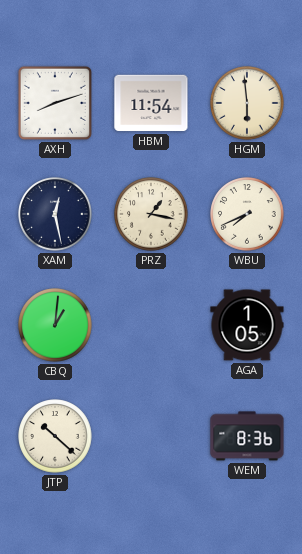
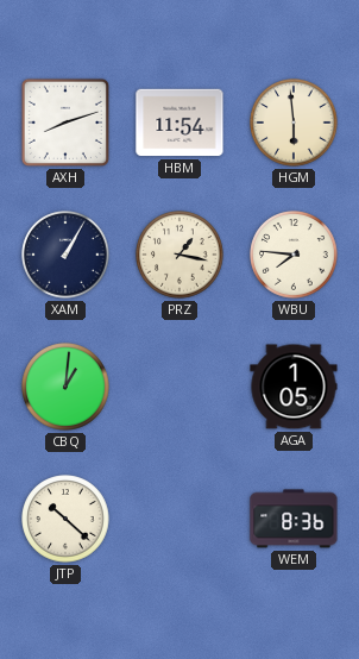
XAM: 12:28 -> 1:05
WBU: 7:41 -> 7:46
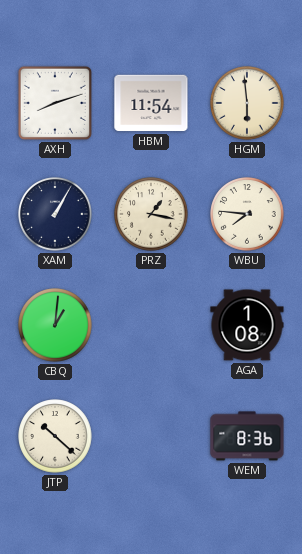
AGA: 1:05 -> 1:08
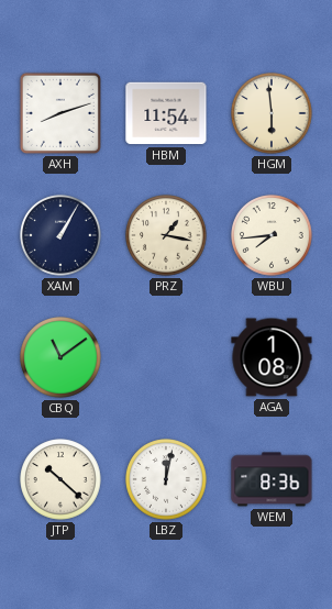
WBU: 7:46 -> 7:44
CBQ: 1:01 -> 11:09
LBZ: none -> 12:02
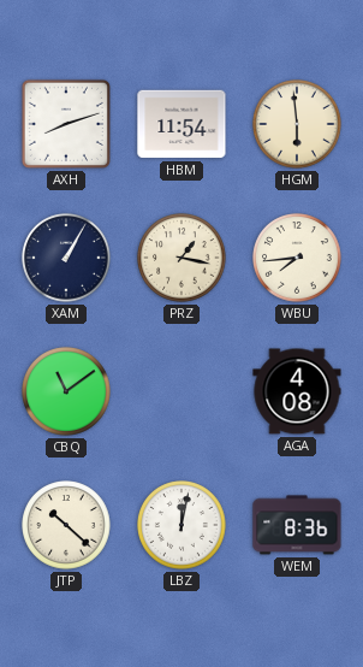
AGA: 1:08 -> 4:08
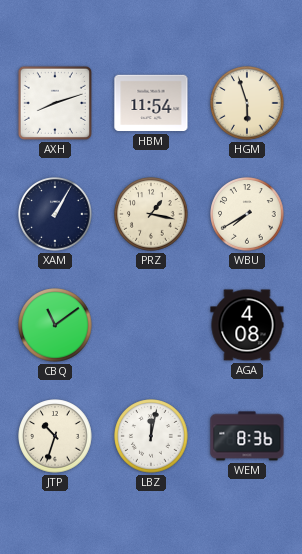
HGM: 5:59 -> 5:57
WBU: 7:44 -> 7:40
JTP: 10:22 -> 10:33
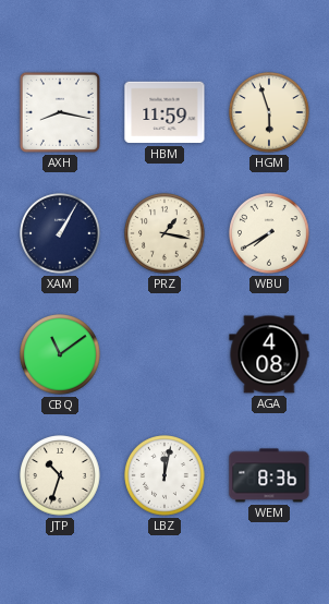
AXH: 8:12 -> 8:17
HBM: 11:54 -> 11:59
